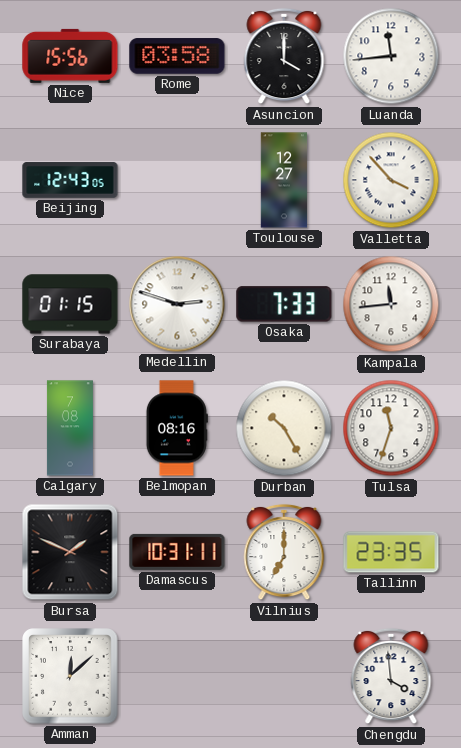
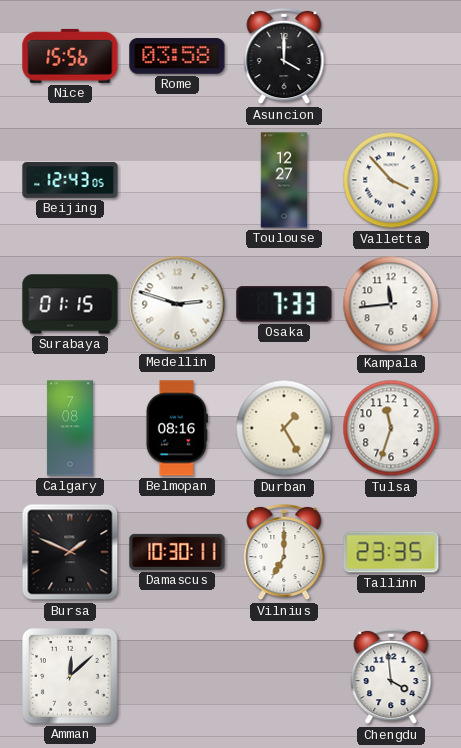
Luanda: 11:44 -> none
Durban: 10:25 -> 1:25
Damascus: 10:31 -> 10:30
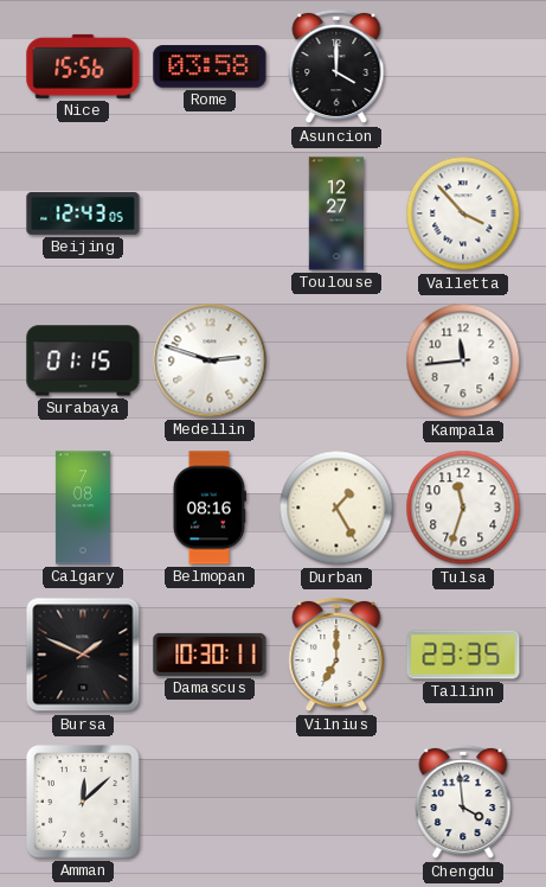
Osaka: 7:33 -> none
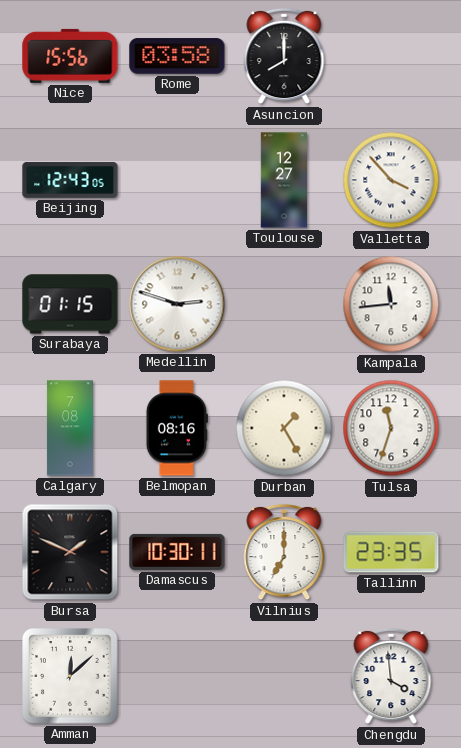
Asuncion: 4:00 -> 8:00
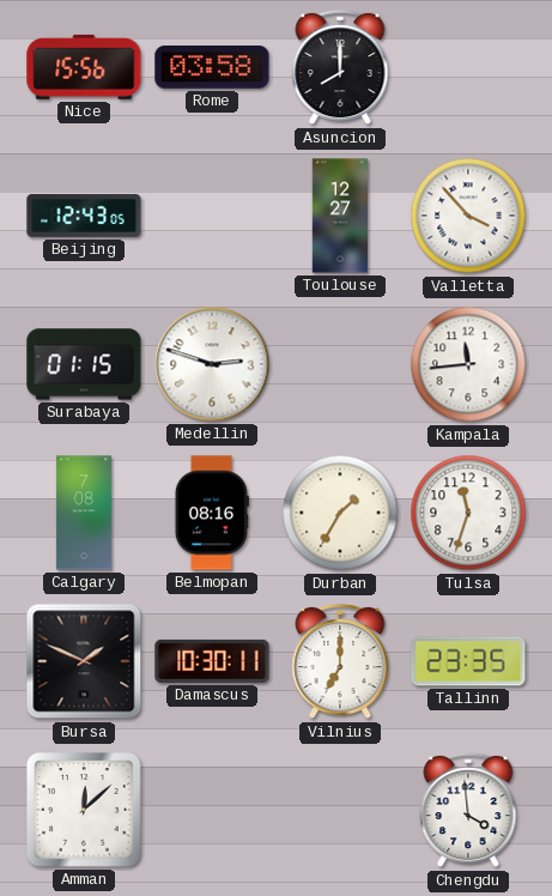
Durban: 1:25 -> 1:35
